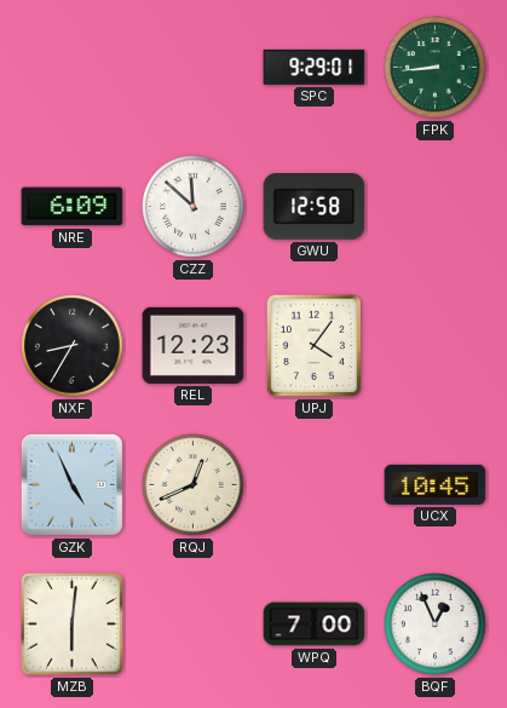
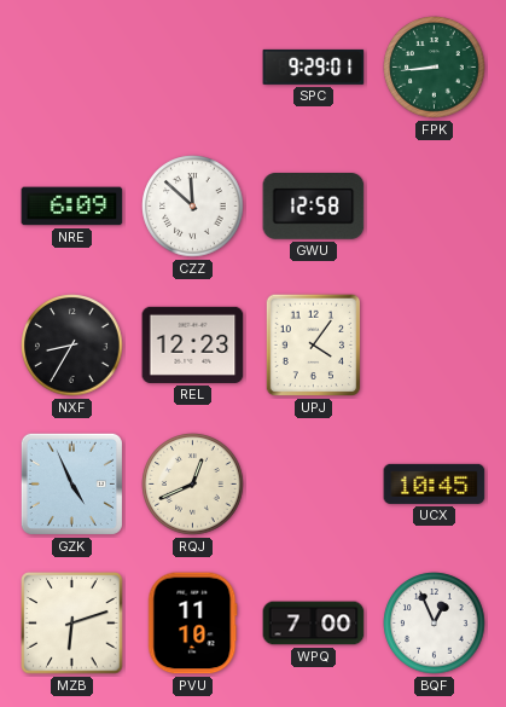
MZB: 6:01 -> 6:12
PVU: none -> 11:10
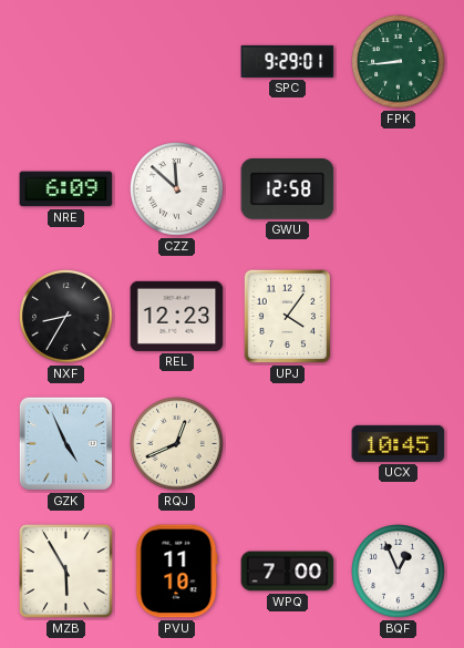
MZB: 6:12 -> 5:55
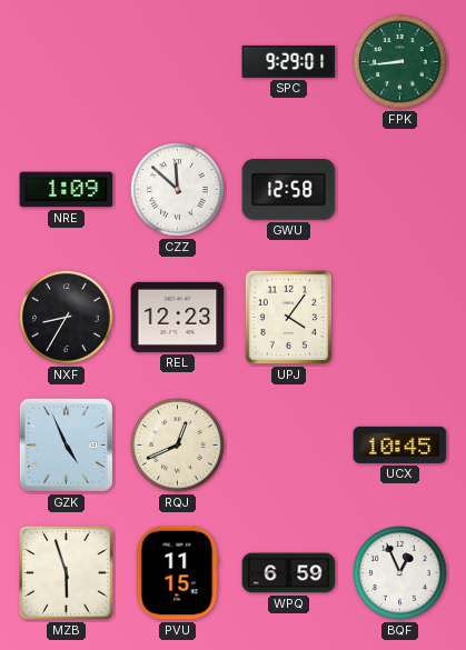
NRE: 6:09 -> 1:09
MZB: 5:55 -> 5:57
PVU: 11:10 -> 11:15
WPQ: 7:00 -> 6:59
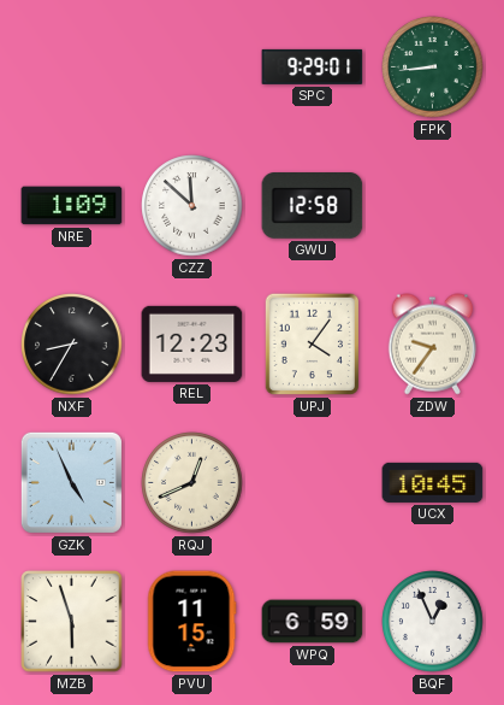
ZDW: none -> 9:36
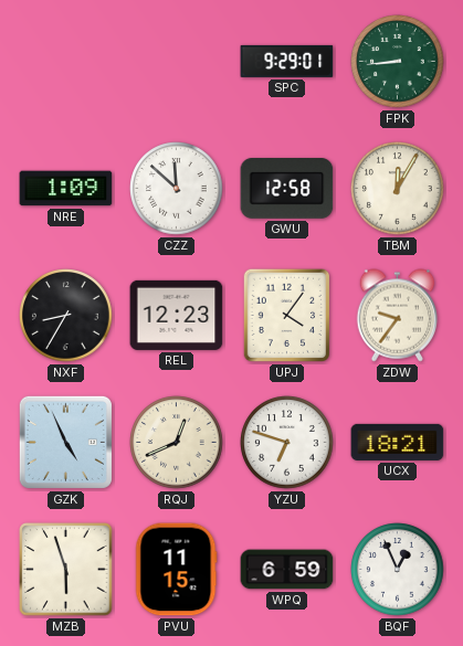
TBM: none -> 12:05
YZU: none -> 6:48
UCX: 10:45 -> 18:21
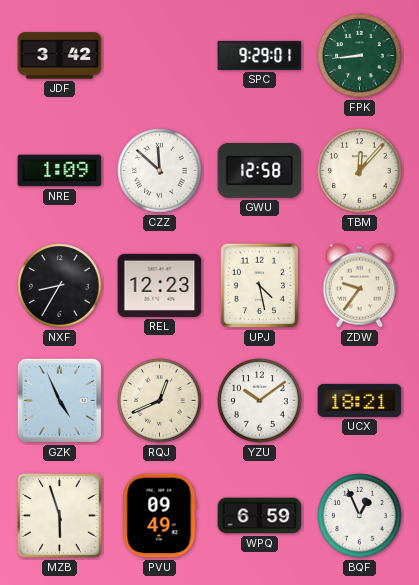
JDF: none -> 3:42
TBM: 12:05 -> 12:07
UPJ: 4:06 -> 4:28
YZU: 6:48 -> 10:09
PVU: 11:15 -> 09:49
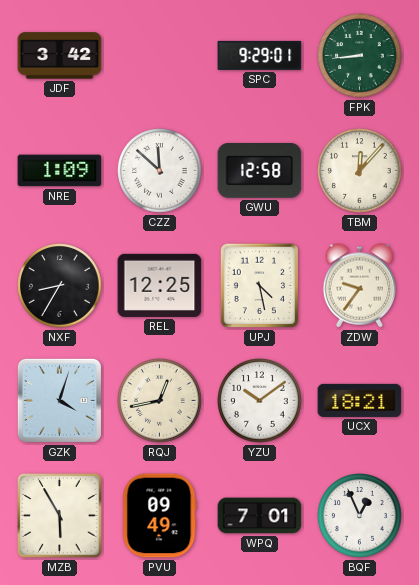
REL: 12:23 -> 12:25
GZK: 4:56 -> 4:03
RQJ: 12:41 -> 12:43
MZB: 5:57 -> 5:55
WPQ: 6:59 -> 7:01
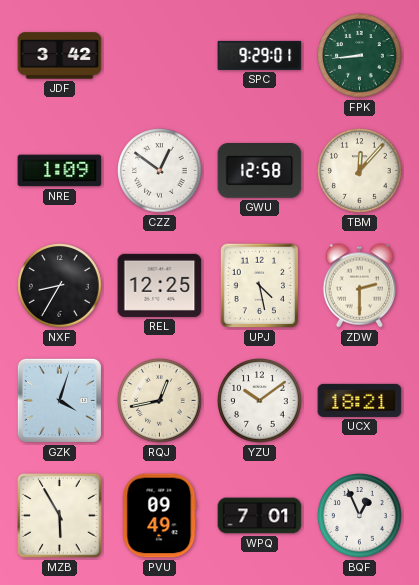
CZZ: 11:52 -> 12:51
ZDW: 9:36 -> 2:30
